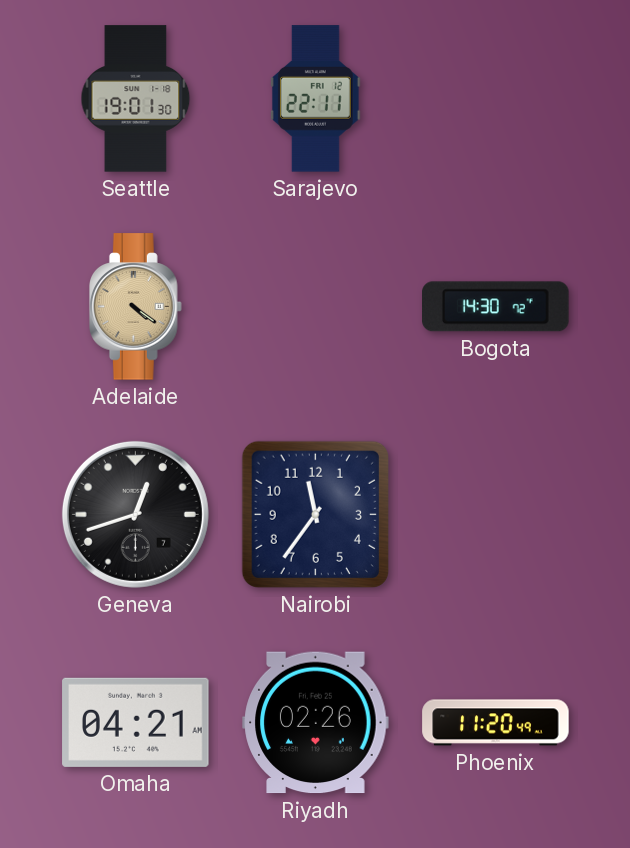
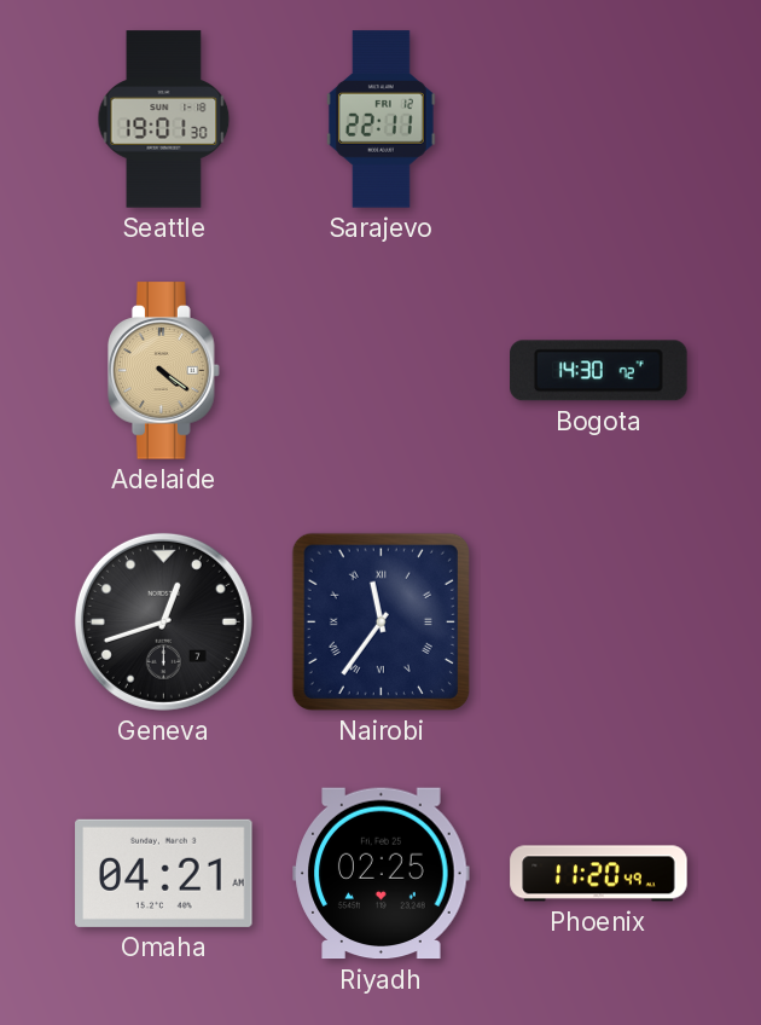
Nairobi numerals: Arabic -> Roman
Riyadh: 02:26 -> 02:25
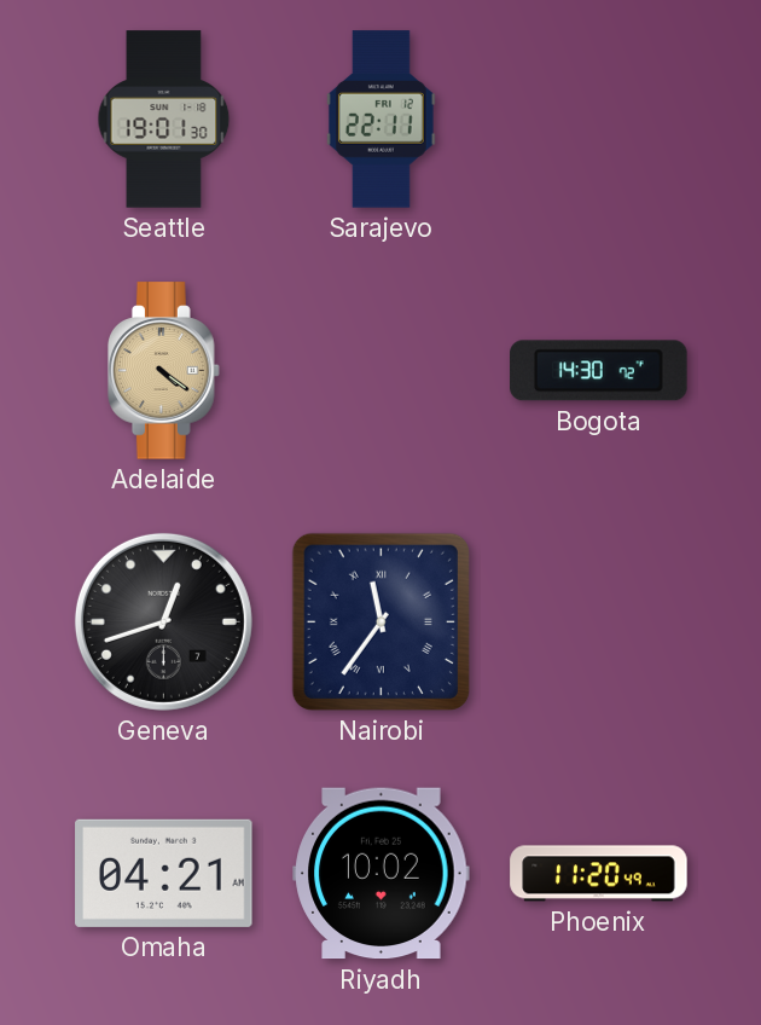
Riyadh: 02:25 -> 10:02
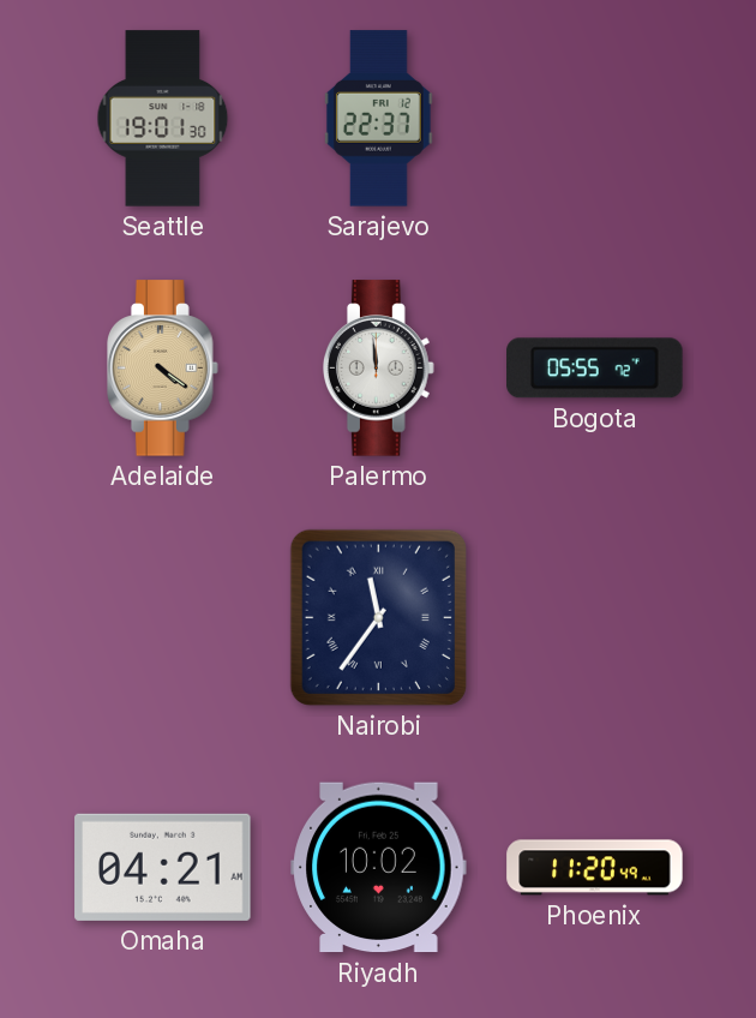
Sarajevo: 22:11 -> 22:37
Palermo: none -> 11:59
Bogota: 14:30 -> 05:55
Geneva: 12:42 -> none
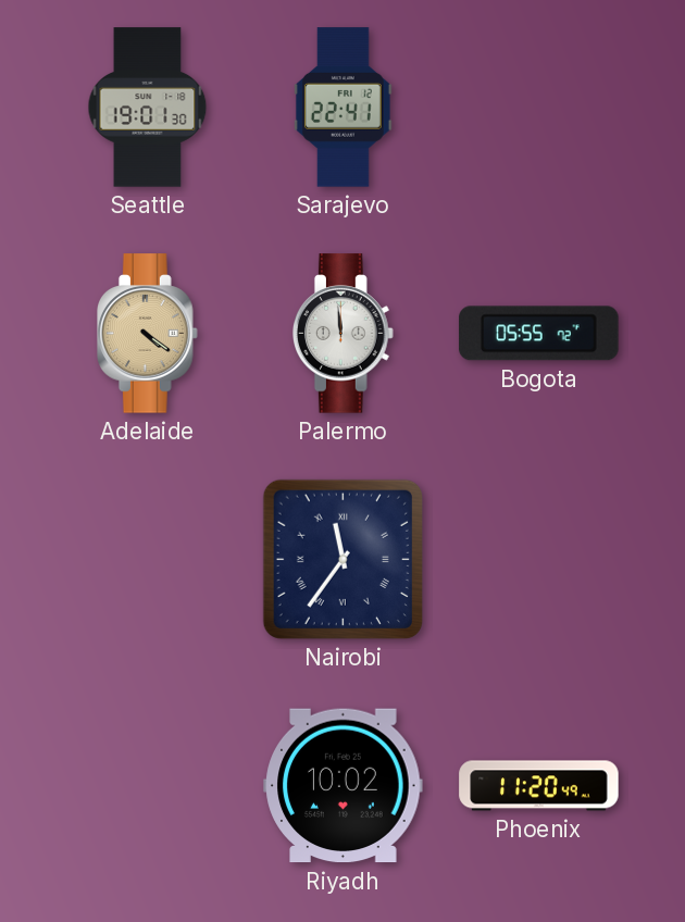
Sarajevo: 22:37 -> 22:41
Omaha: 04:21 -> none
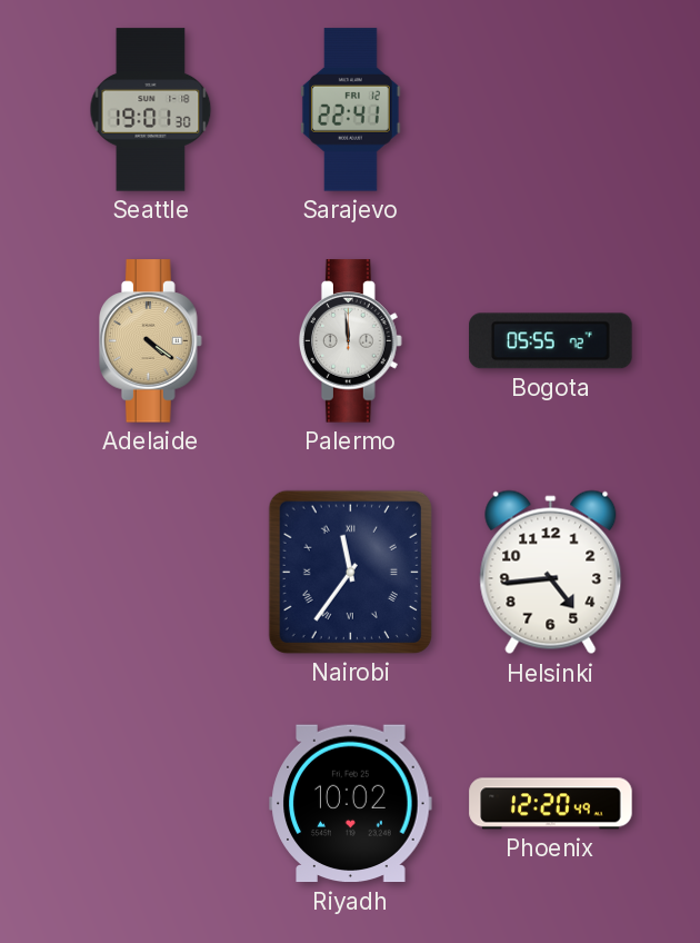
Helsinki: none -> 4:44
Phoenix: 11:20 -> 12:20
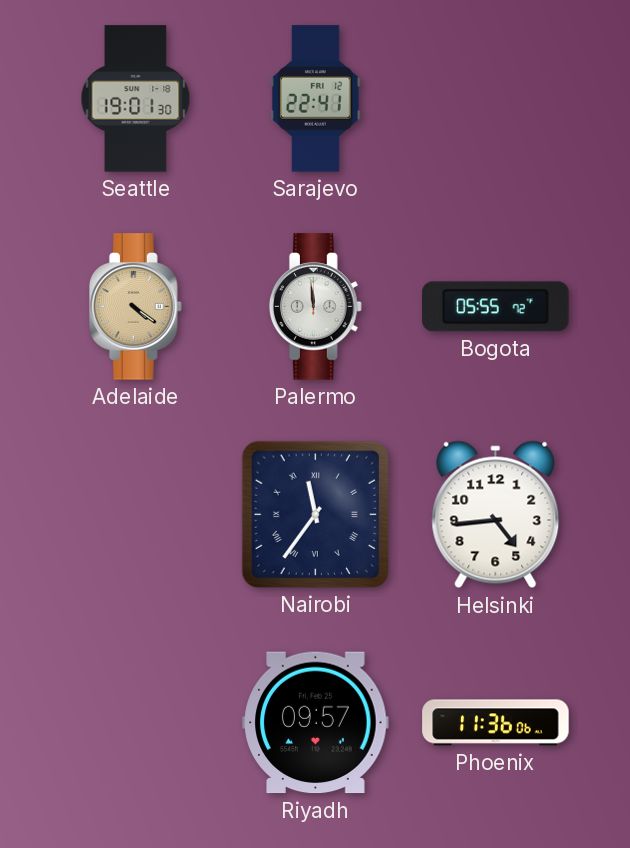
Riyadh: 10:02 -> 09:57
Phoenix: 12:20 -> 11:36
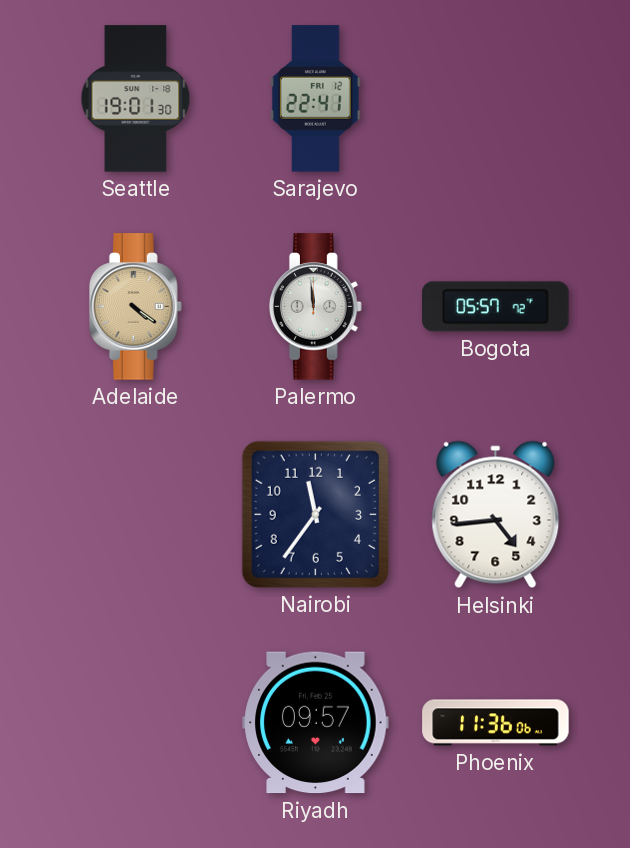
Bogota: 05:55 -> 05:57
Nairobi numerals: Roman -> Arabic
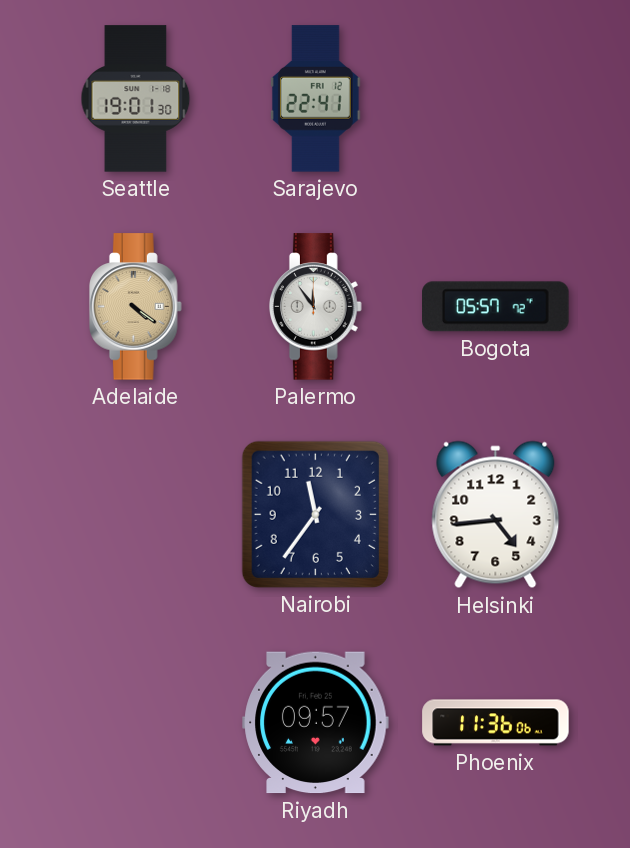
Palermo: 11:59 -> 11:54
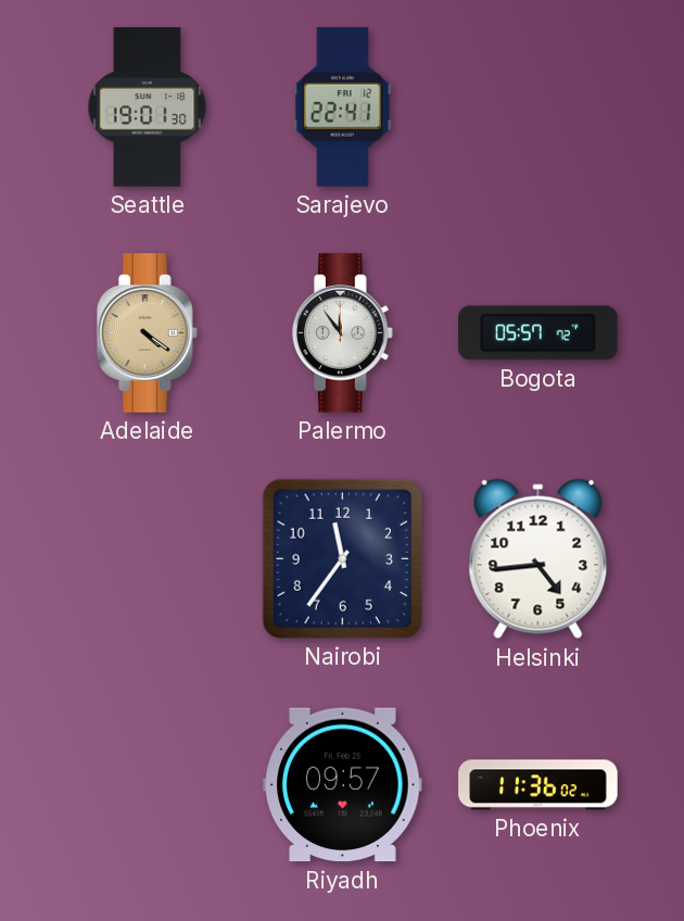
Phoenix: 11:36:06 -> 11:36:02
